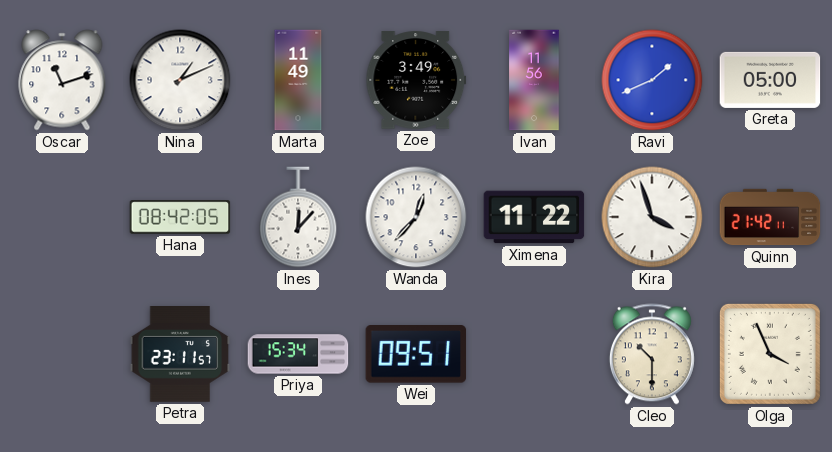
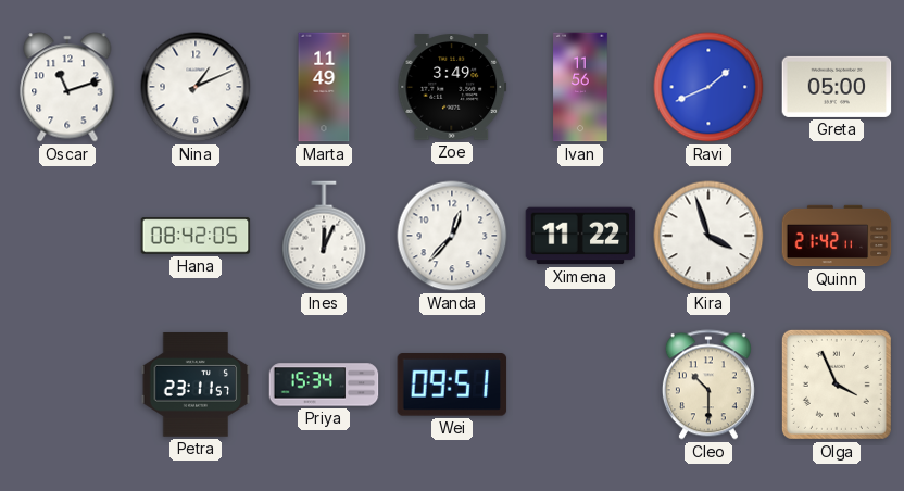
Ines: 12:07 -> 12:04
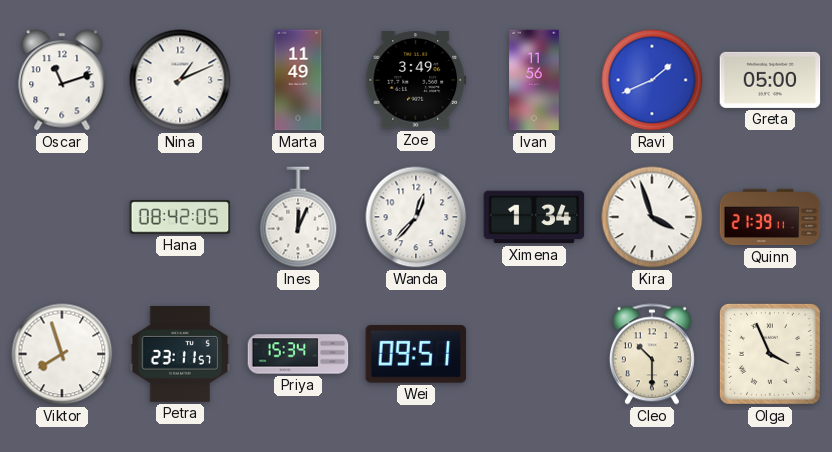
Ximena: 11:22 -> 1:34
Quinn: 21:42 -> 21:39
Viktor: none -> 7:57
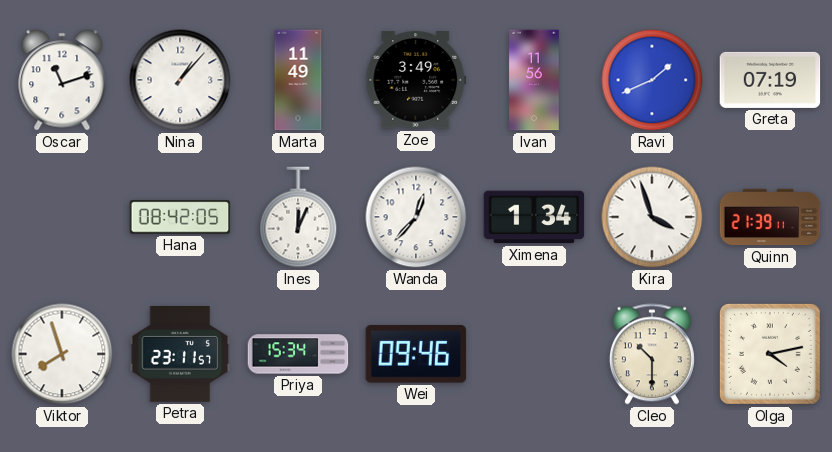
Nina: 1:11 -> 1:07
Greta: 05:00 -> 07:19
Wei: 09:51 -> 09:46
Olga: 3:56 -> 4:13
